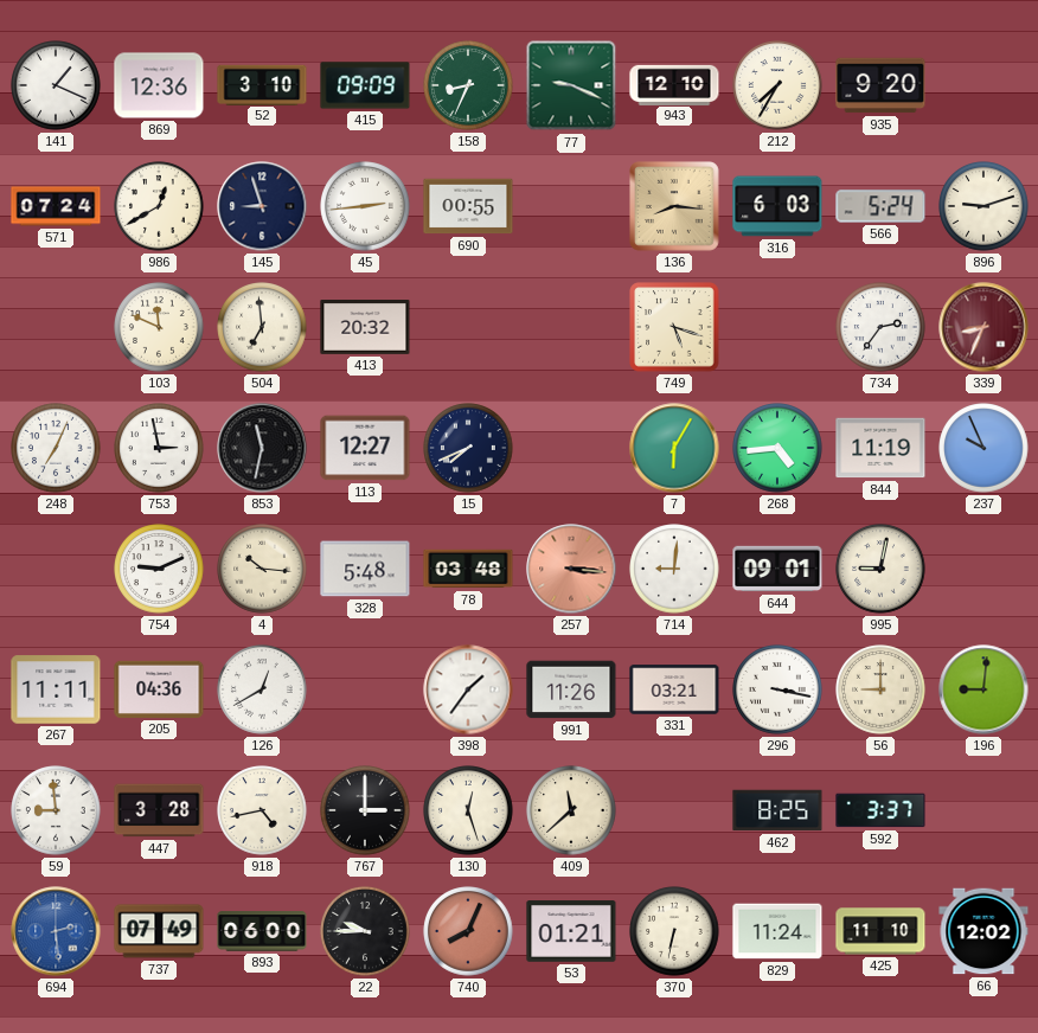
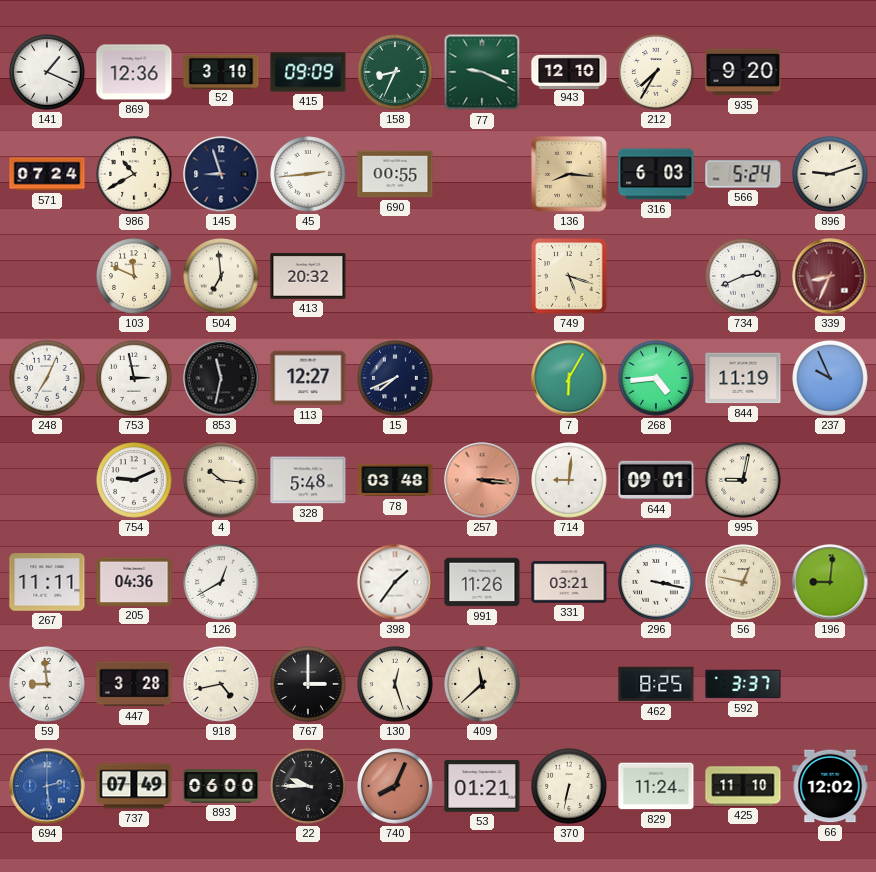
986: 12:40 -> 10:40
734: 2:36 -> 2:41
56: 9:00 -> 12:47
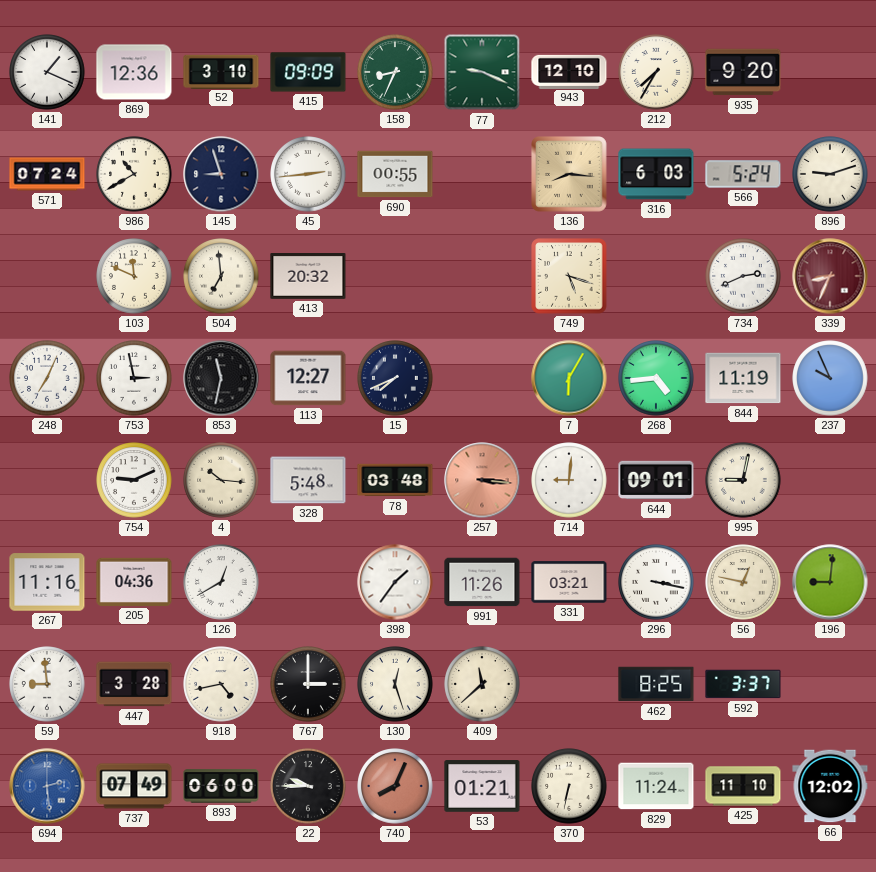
267: 11:11 -> 11:16
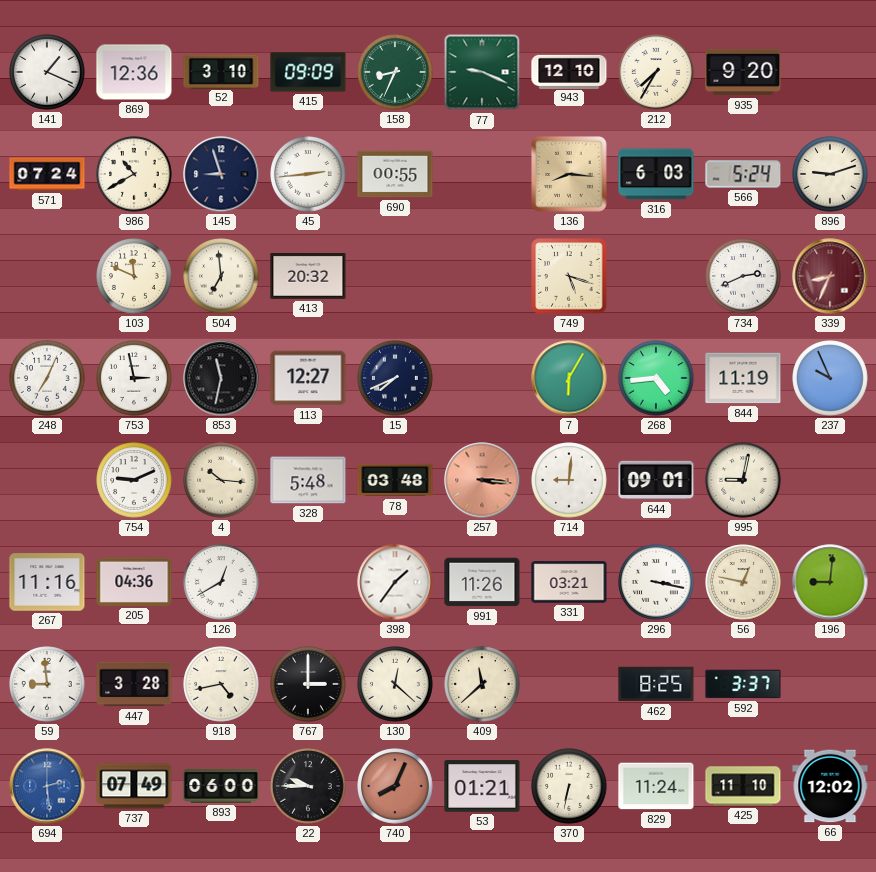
130: 12:27 -> 12:22
